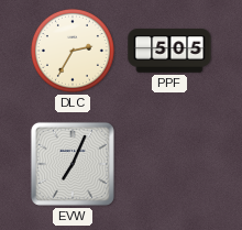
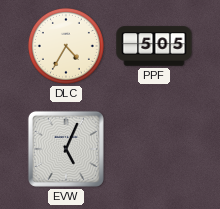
DLC: 2:35 -> 4:35
EVW: 7:04 -> 5:04
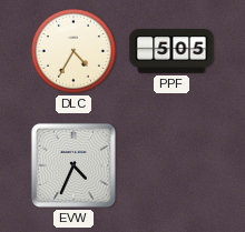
EVW: 5:04 -> 4:34
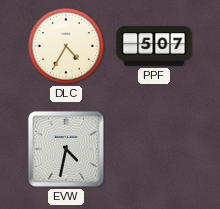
PPF: 5:05 -> 5:07
EVW: 4:34 -> 4:32
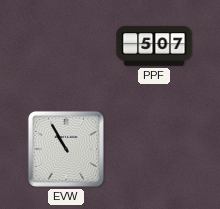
DLC: 4:35 -> none
EVW: 4:32 -> 10:55
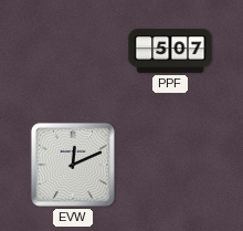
EVW: 10:55 -> 12:11
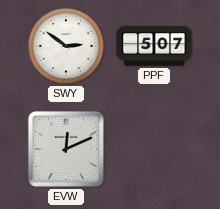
SWY: none -> 2:51
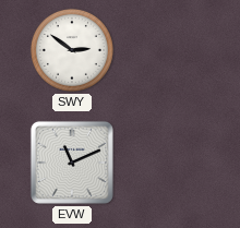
PPF: 5:07 -> none
EVW: 12:11 -> 11:11
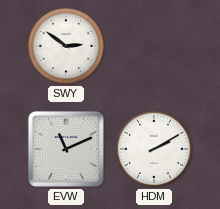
HDM: none -> 2:10
